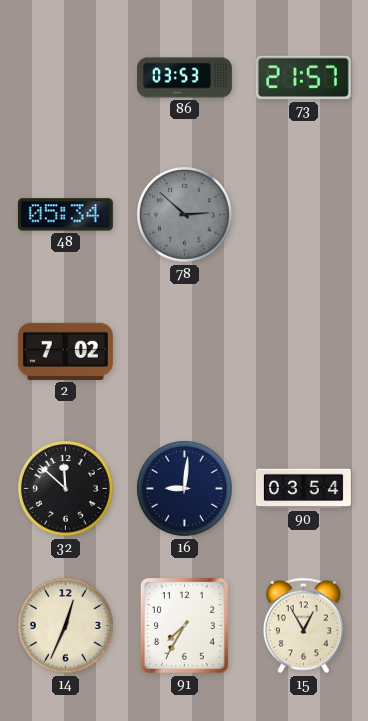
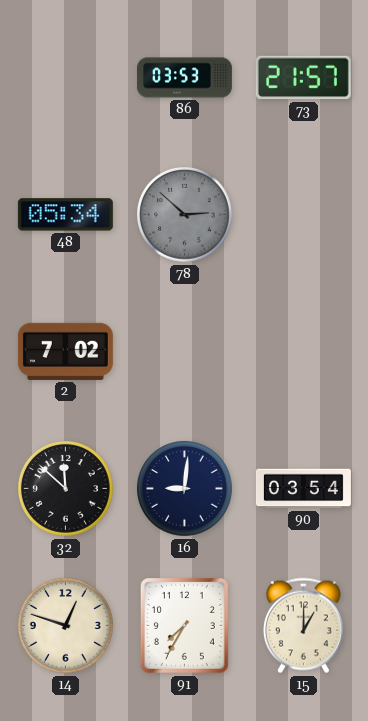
14: 12:34 -> 12:48
15: 12:55 -> 1:00
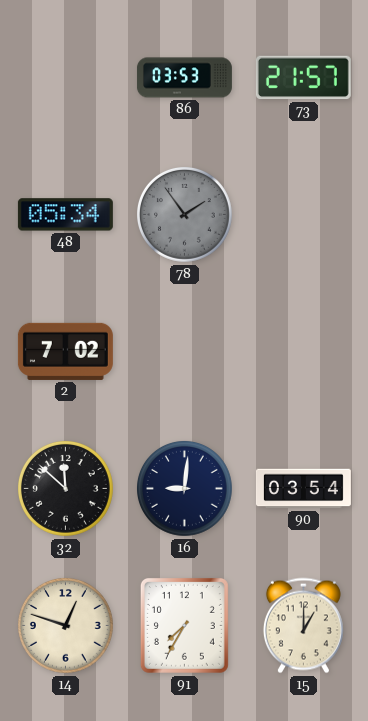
78: 2:52 -> 1:54
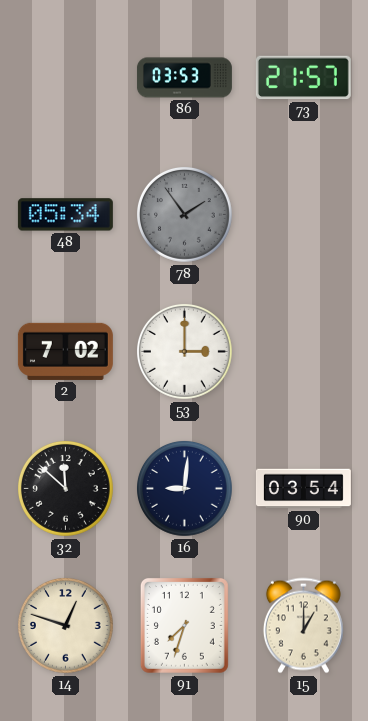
53: none -> 3:00
91: 7:35 -> 7:33
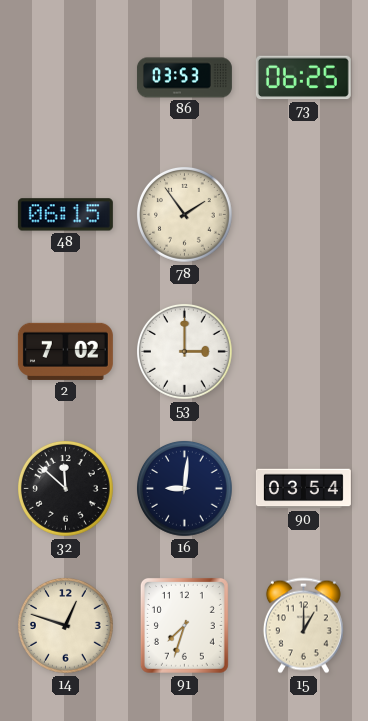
73: 21:57 -> 06:25
48: 05:34 -> 06:15
78 dial: grey -> cream
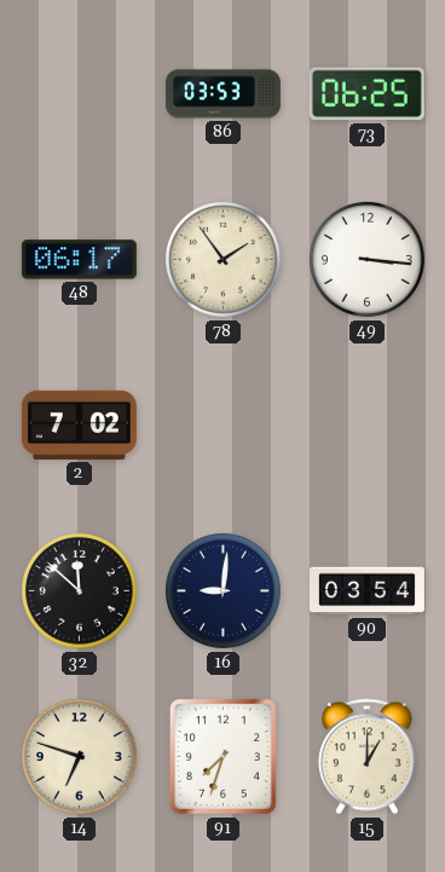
48: 06:15 -> 06:17
49: none -> 3:16
53: 3:00 -> none
14: 12:48 -> 6:48
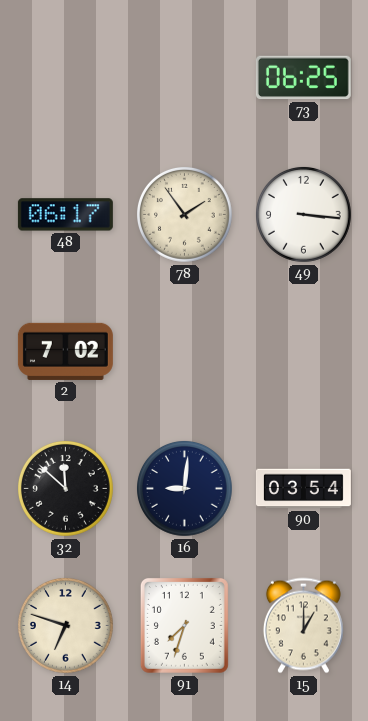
86: 03:53 -> none
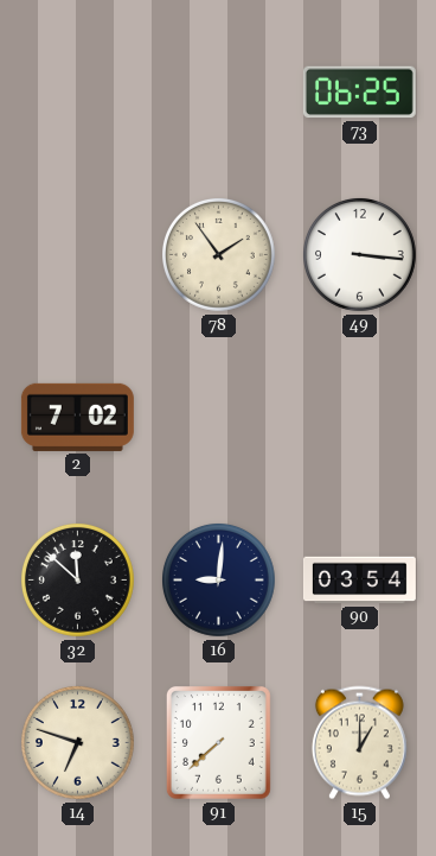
48: 06:17 -> none
91: 7:33 -> 7:38
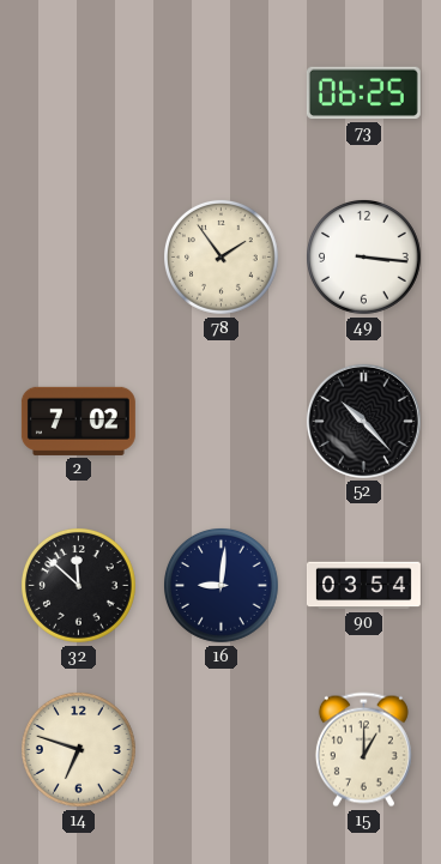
52: none -> 10:23
91: 7:38 -> none
